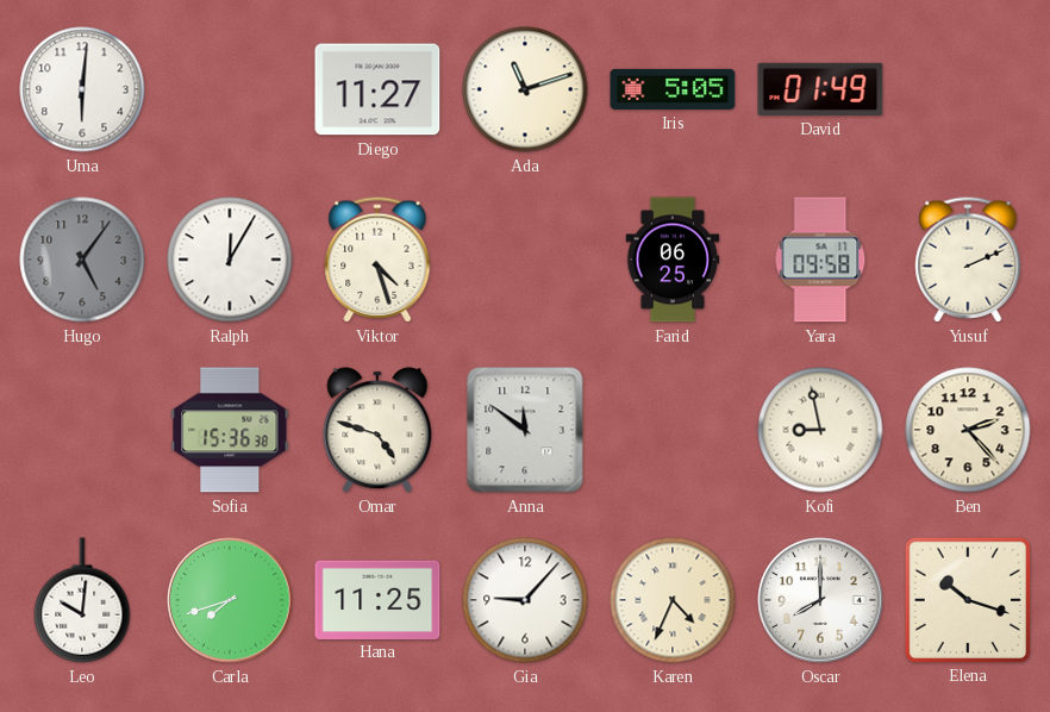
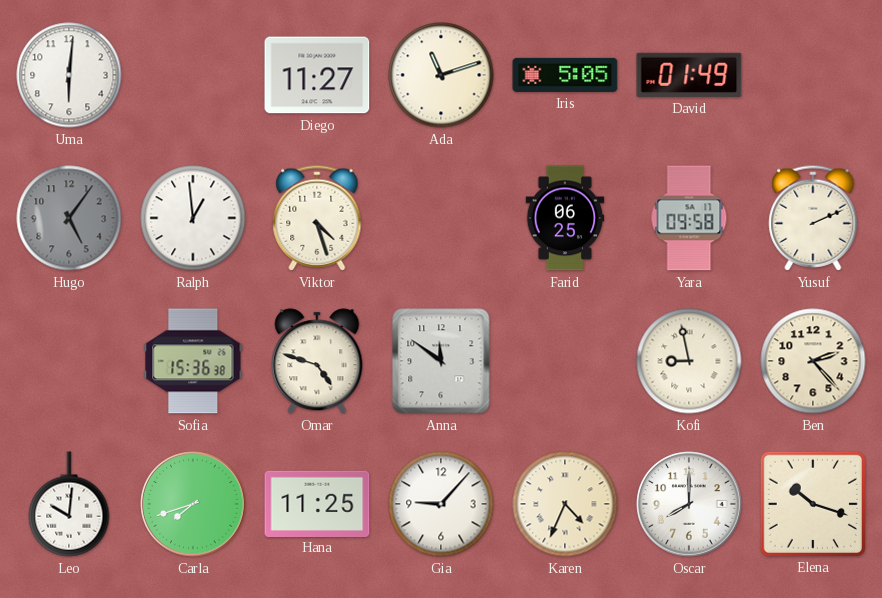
Ralph: 12:05 -> 12:59
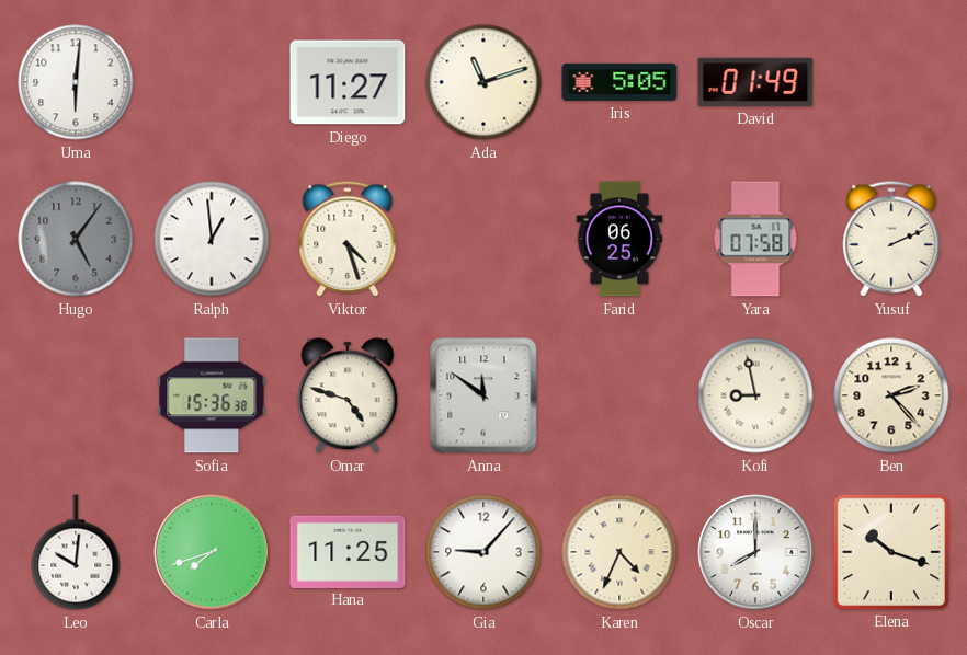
Yara: 09:58 -> 07:58
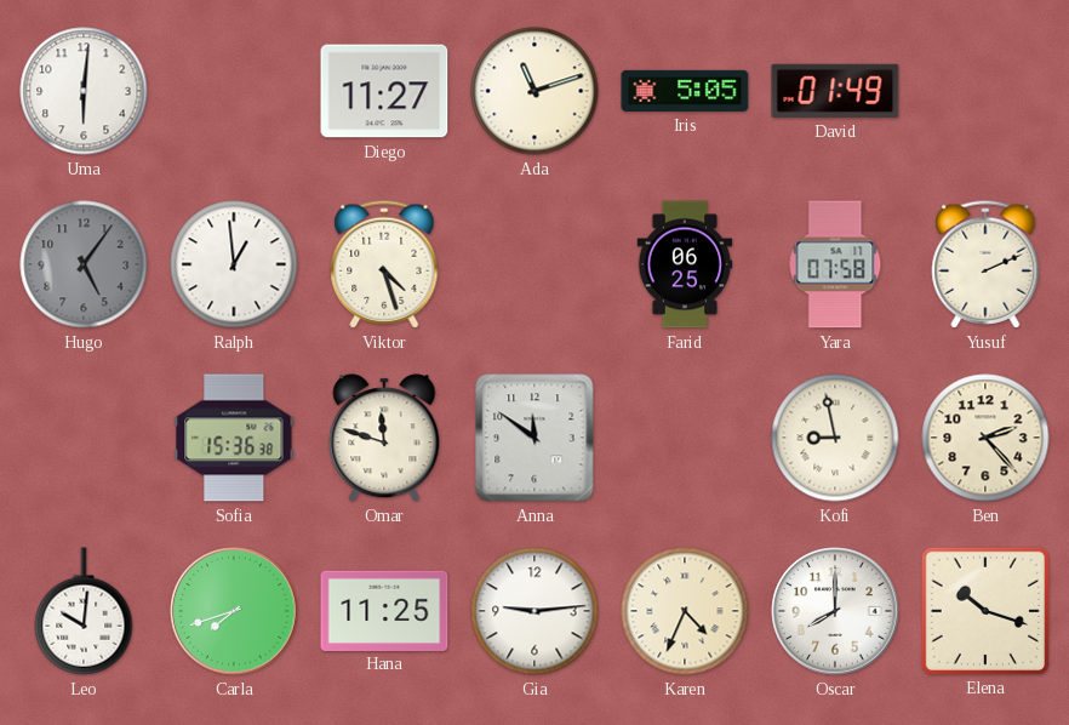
Omar: 4:48 -> 11:48
Gia: 9:07 -> 9:14
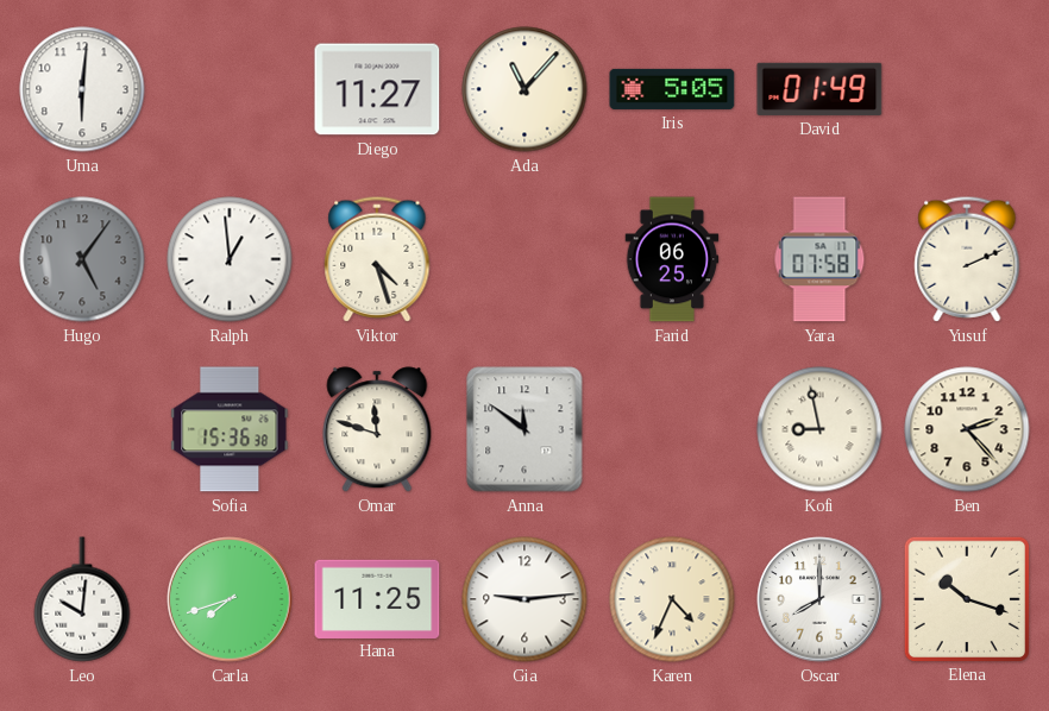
Ada: 11:12 -> 11:07
